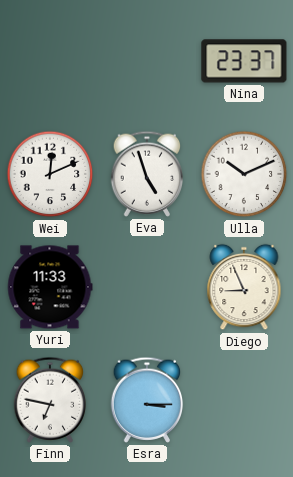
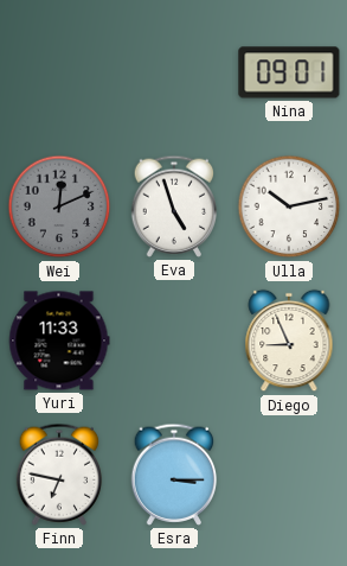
Nina: 23:37 -> 09:01
Wei dial: white -> grey
Ulla: 10:11 -> 10:13
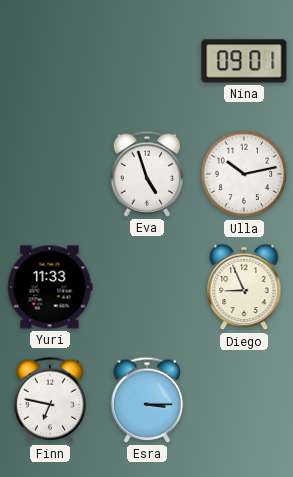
Wei: 12:11 -> none
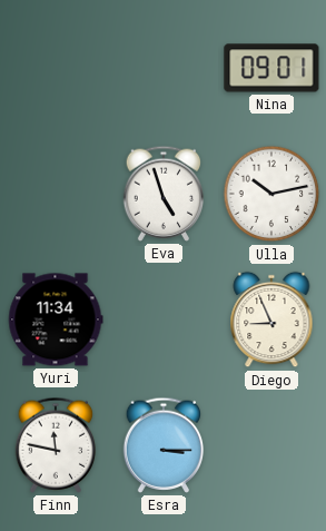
Yuri: 11:33 -> 11:34
Finn: 6:47 -> 11:47
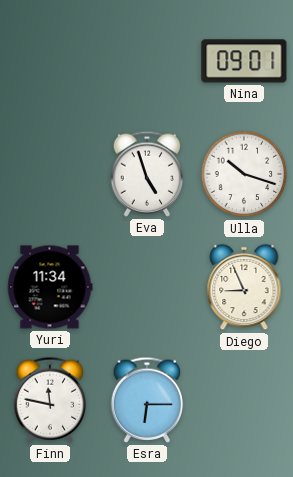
Ulla: 10:13 -> 10:18
Esra: 3:15 -> 6:15
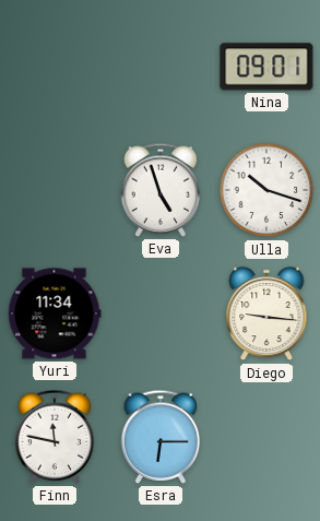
Diego: 8:56 -> 9:16
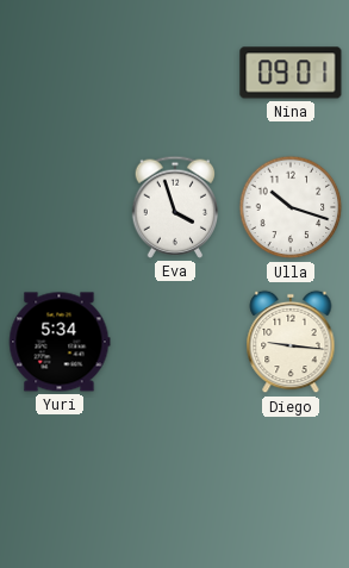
Eva: 4:57 -> 3:57
Yuri: 11:34 -> 5:34
Finn: 11:47 -> none
Esra: 6:15 -> none
